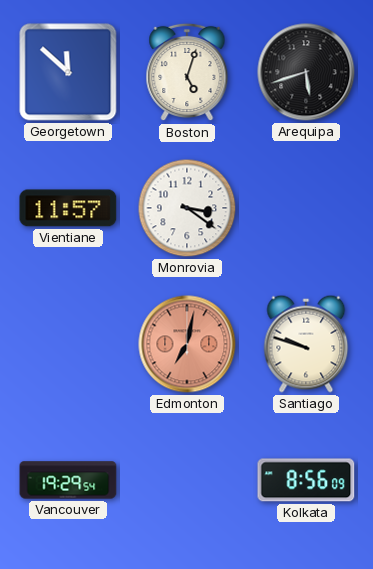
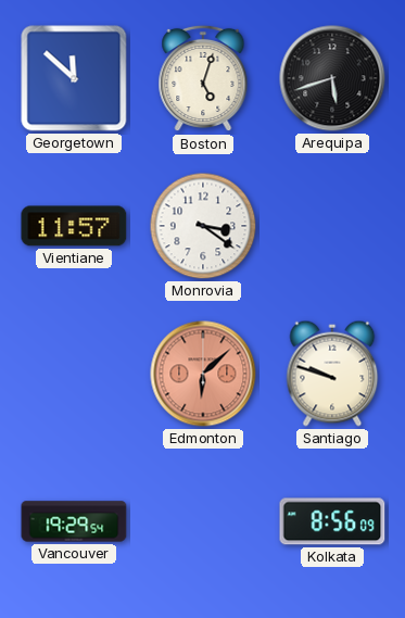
Edmonton: 7:02 -> 6:08
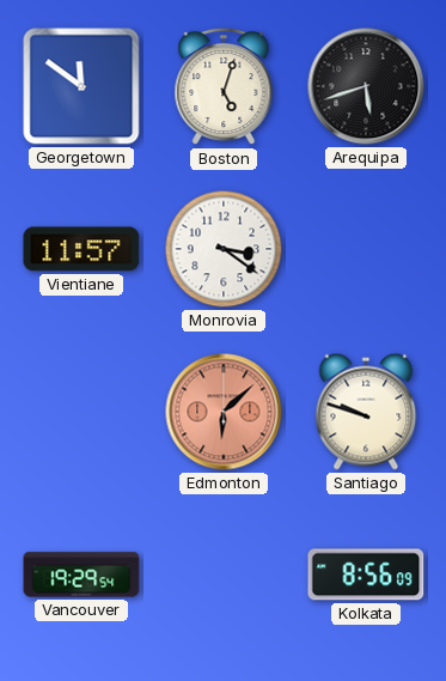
Georgetown: 11:52 -> 11:51
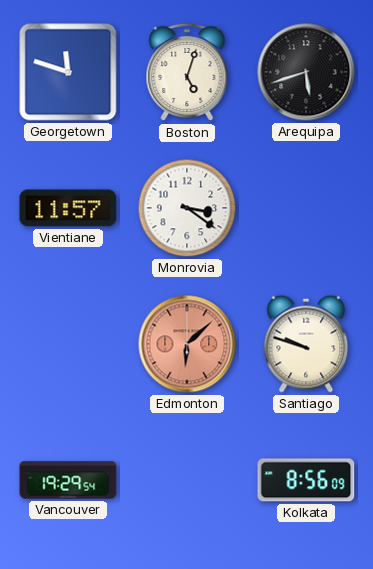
Georgetown: 11:51 -> 11:48
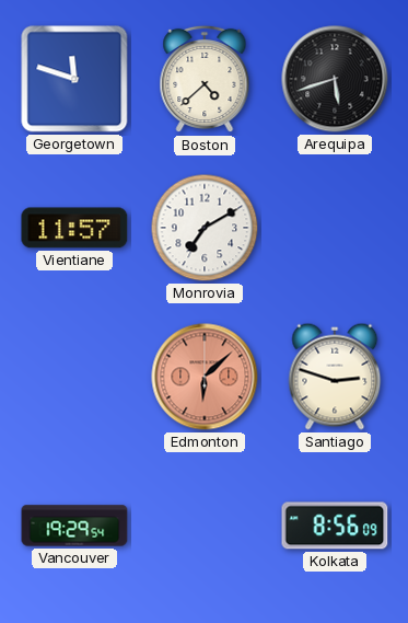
Boston: 5:03 -> 4:38
Monrovia: 3:21 -> 7:10
Santiago: 9:48 -> 2:48
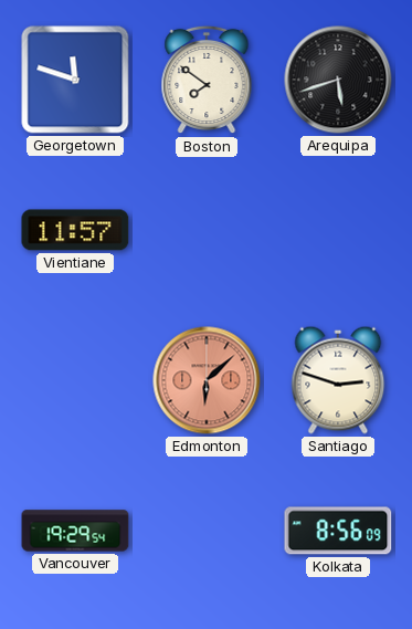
Boston: 4:38 -> 7:51
Monrovia: 7:10 -> none
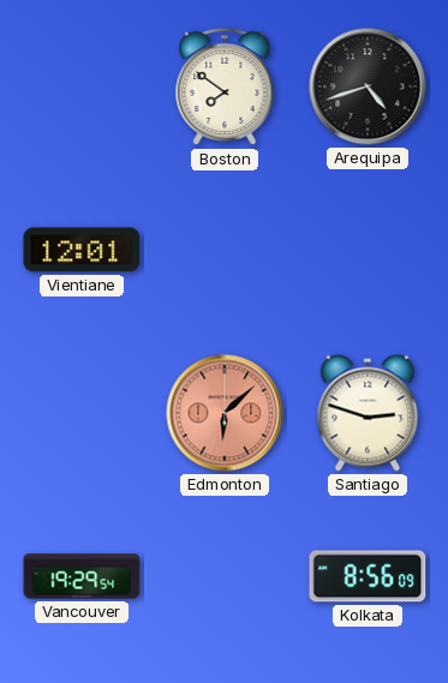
Georgetown: 11:48 -> none
Arequipa: 5:42 -> 4:42
Vientiane: 11:57 -> 12:01
